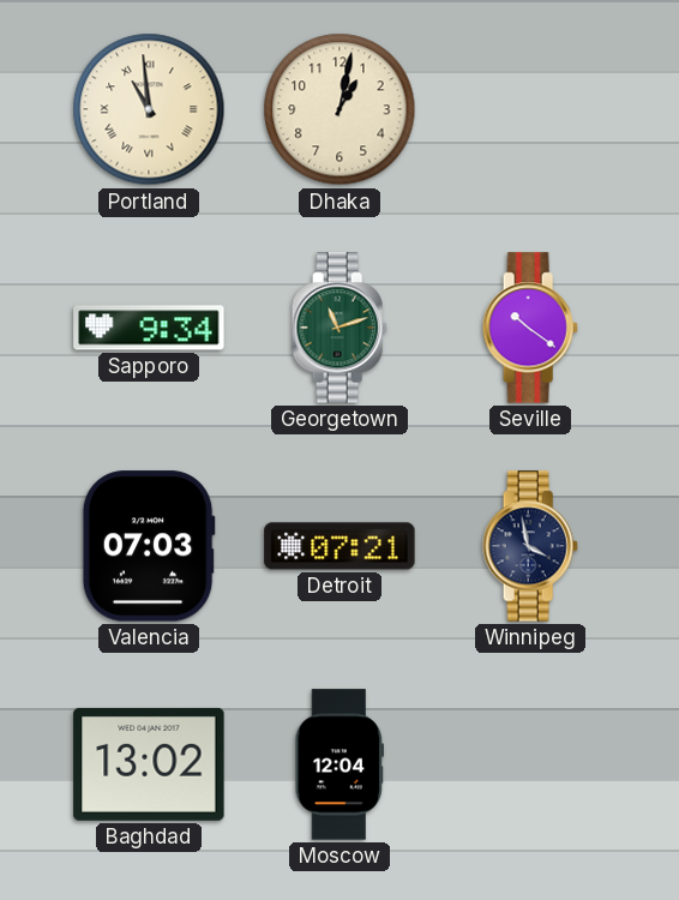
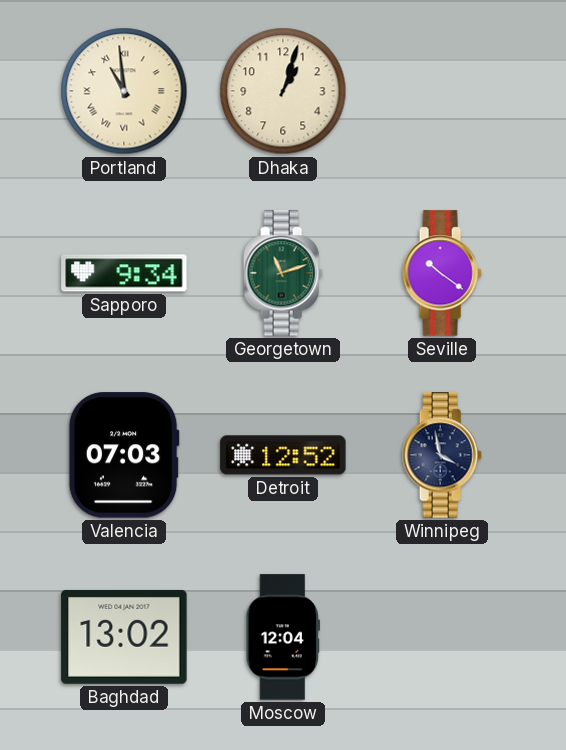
Dhaka: 1:02 -> 1:03
Detroit: 07:21 -> 12:52
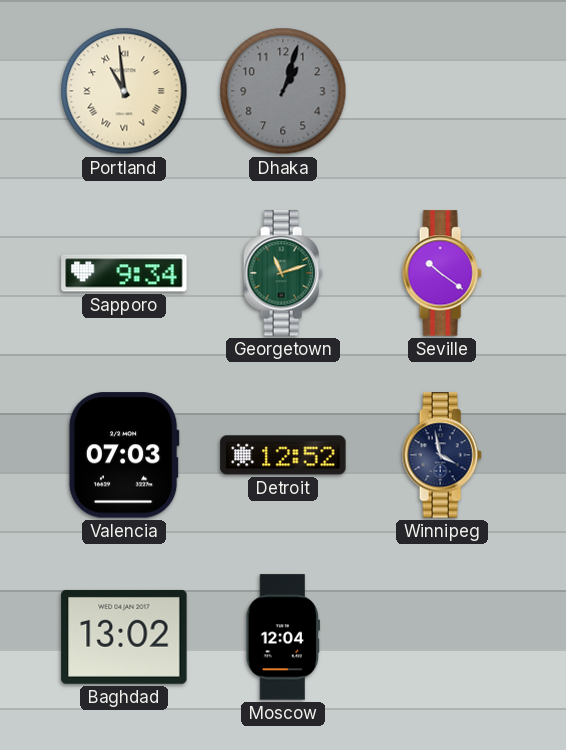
Dhaka dial: cream -> grey
